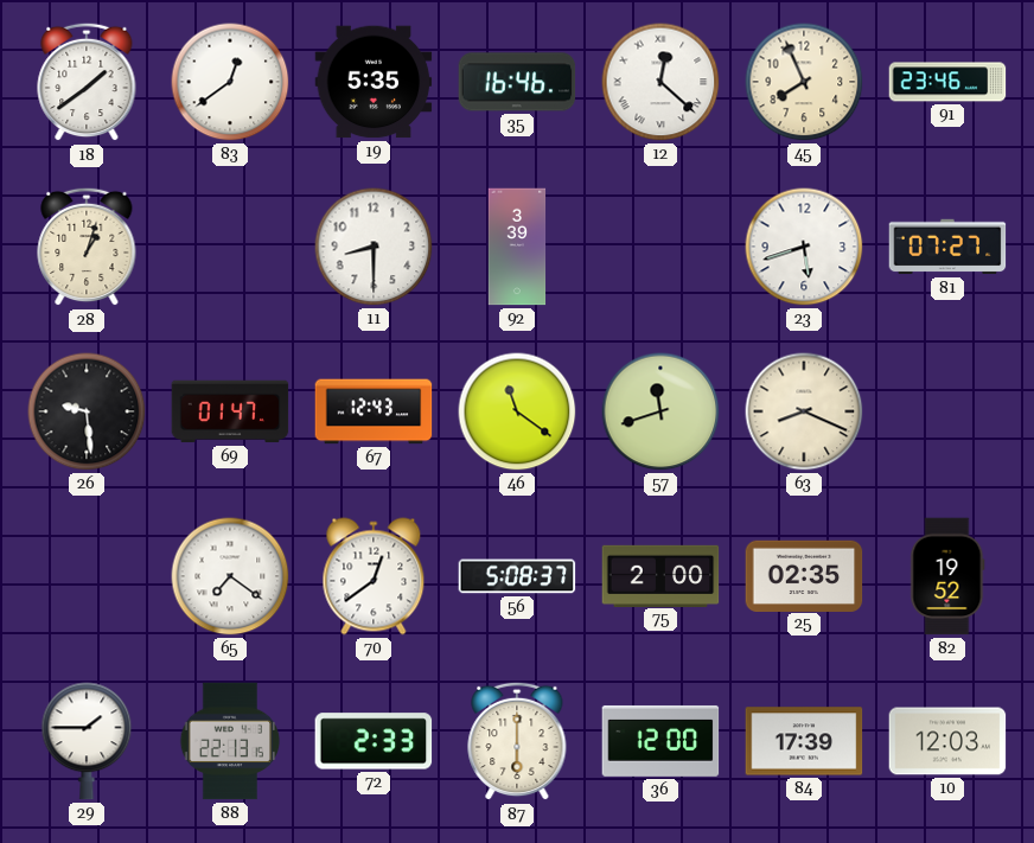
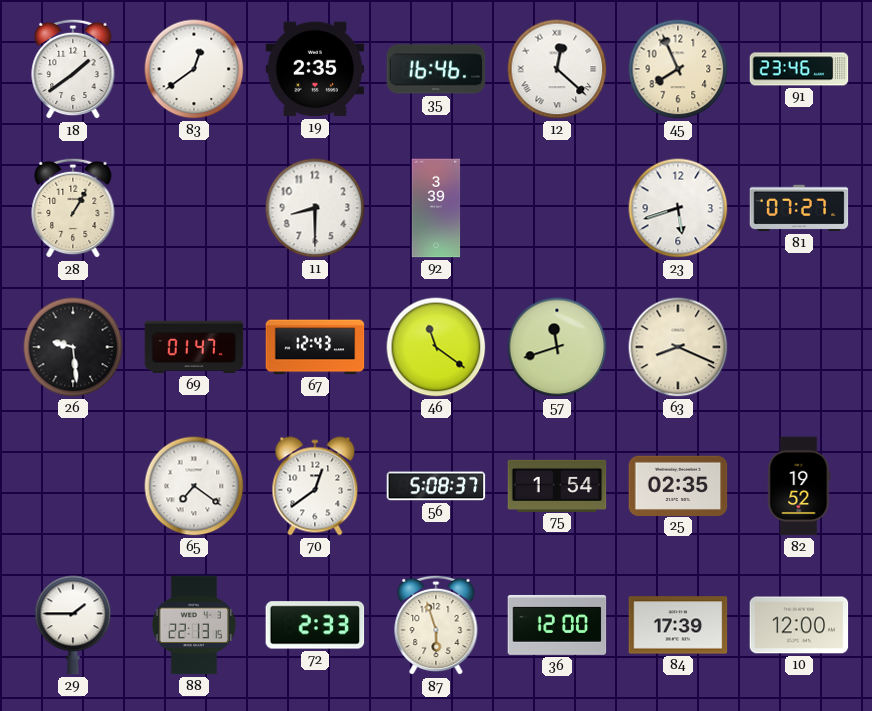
19: 5:35 -> 2:35
28: 1:03 -> 1:05
75: 2:00 -> 1:54
87: 6:00 -> 5:57
10: 12:03 -> 12:00
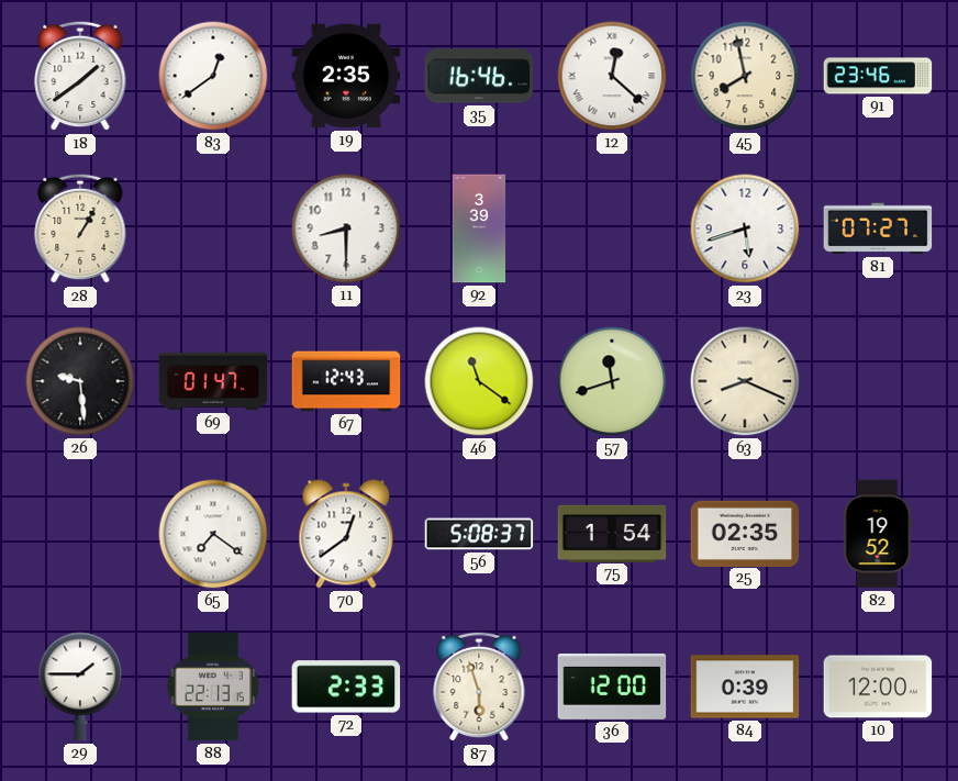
45: 7:56 -> 7:58
84: 17:39 -> 0:39
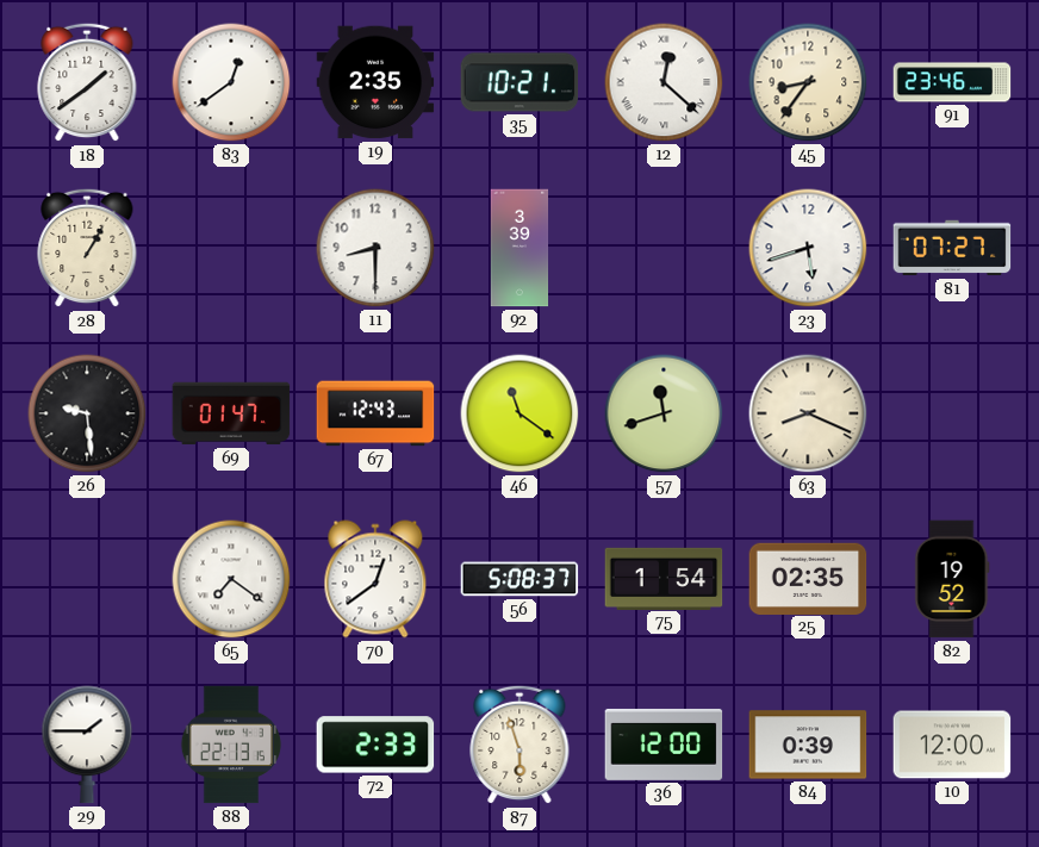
35: 16:46 -> 10:21
45: 7:58 -> 8:36
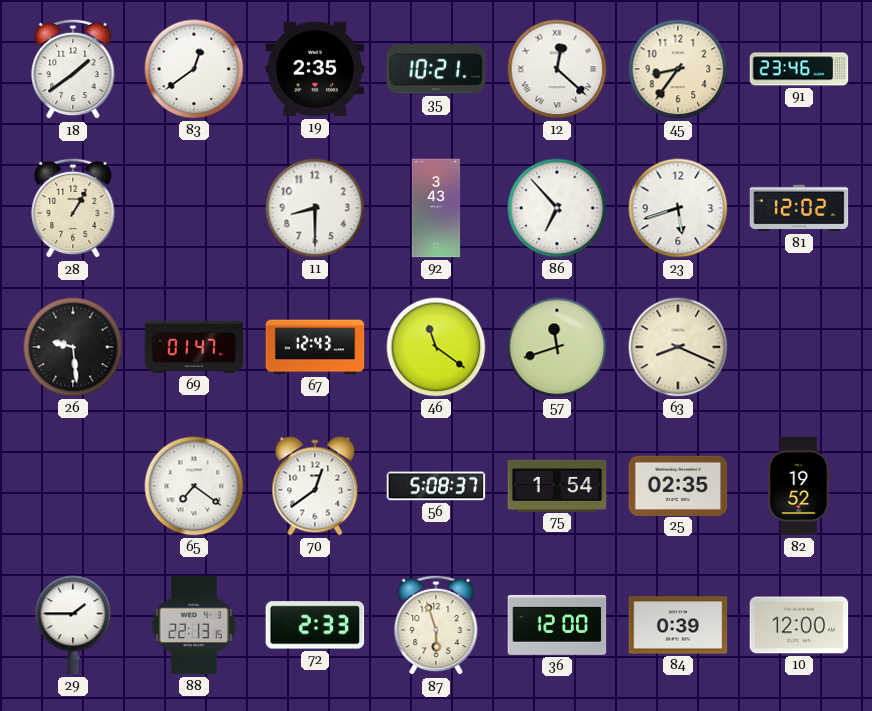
92: 3:39 -> 3:43
86: none -> 6:53
81: 07:27 -> 12:02
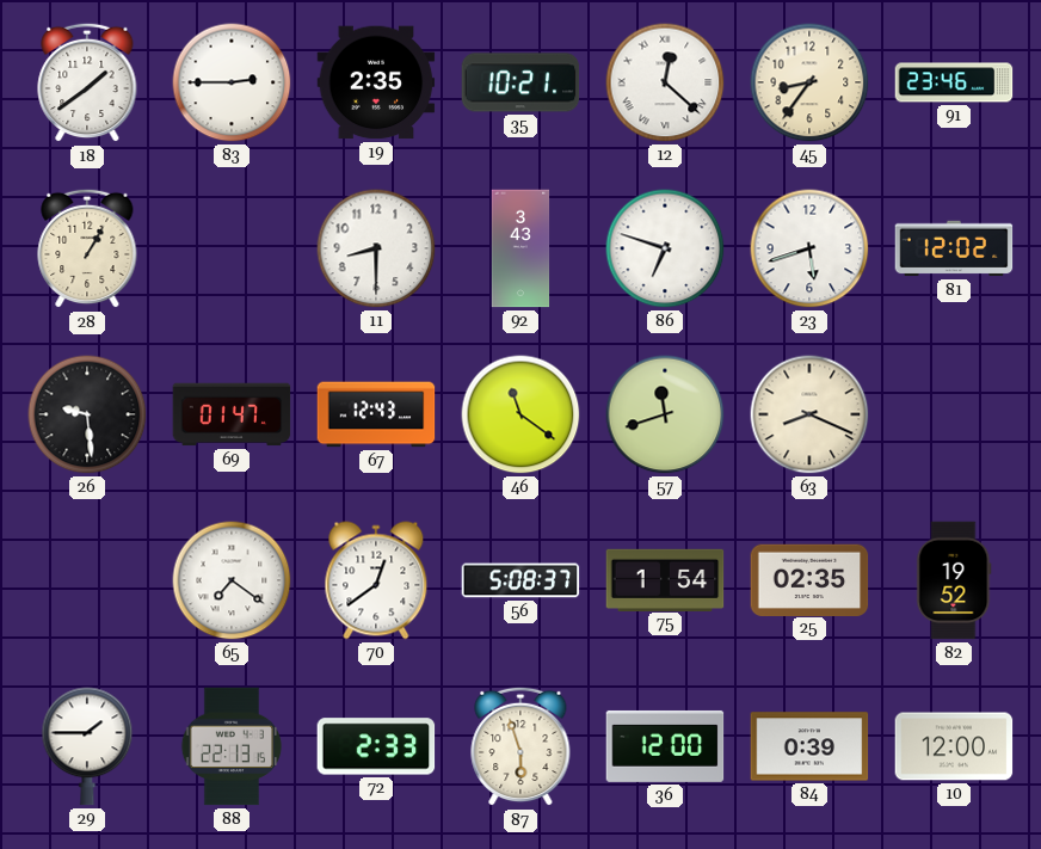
83: 12:39 -> 2:45
86: 6:53 -> 6:48
